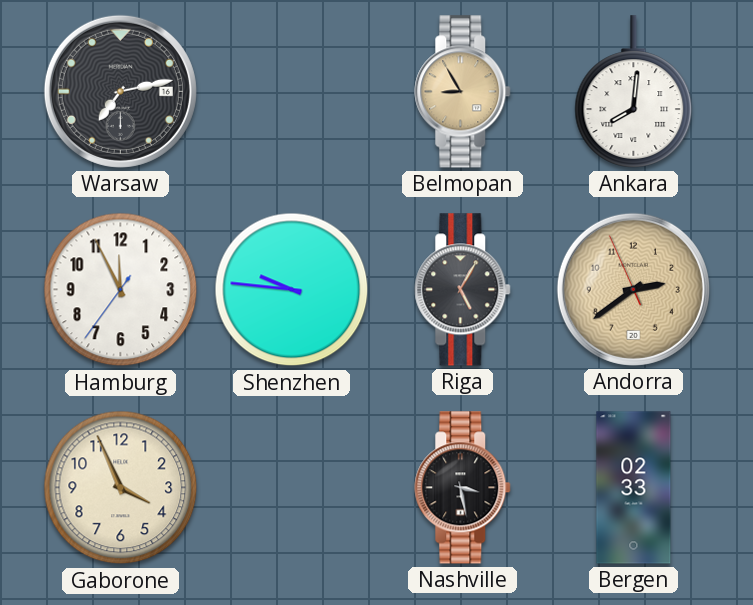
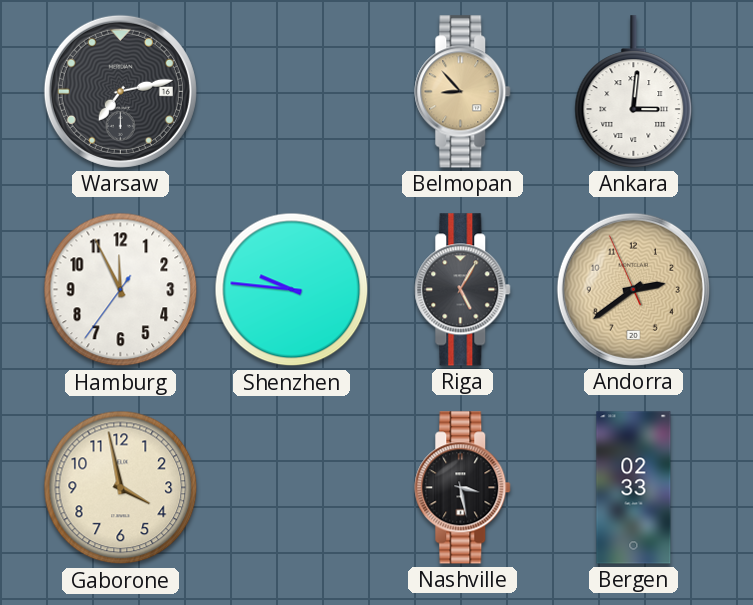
Belmopan: 8:55 -> 8:53
Ankara: 8:01 -> 3:01
Gaborone: 3:56 -> 3:58
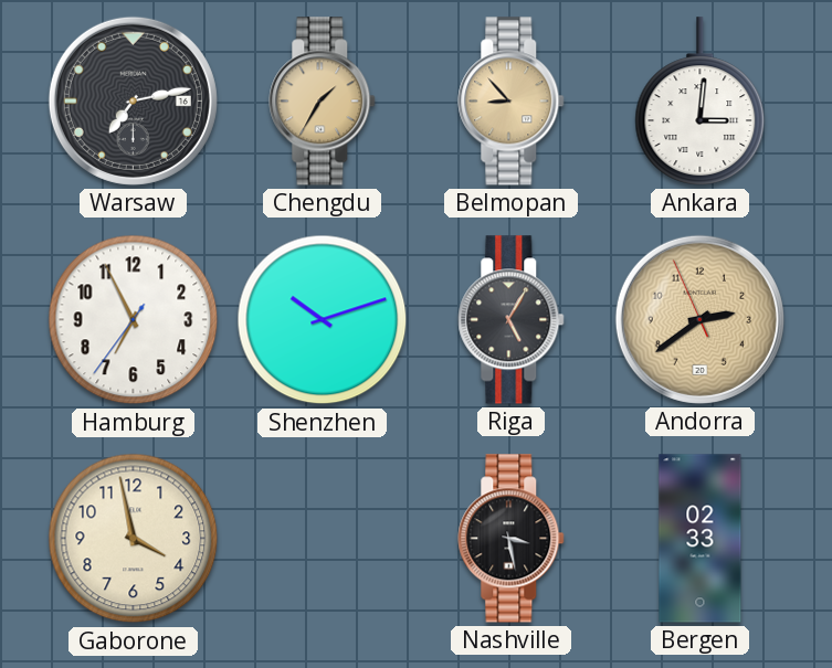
Chengdu: none -> 1:35
Hamburg: 11:55 -> 6:55
Shenzhen: 9:46 -> 10:12
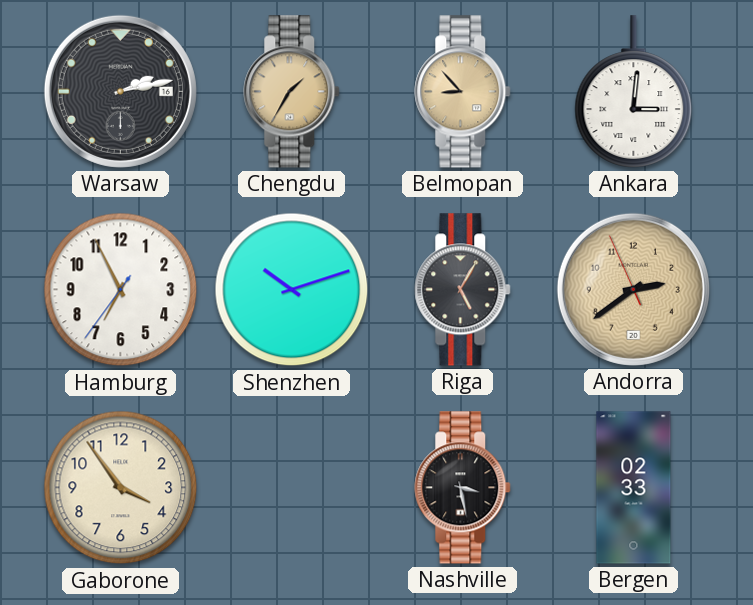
Warsaw: 7:13 -> 2:13
Gaborone: 3:58 -> 3:54
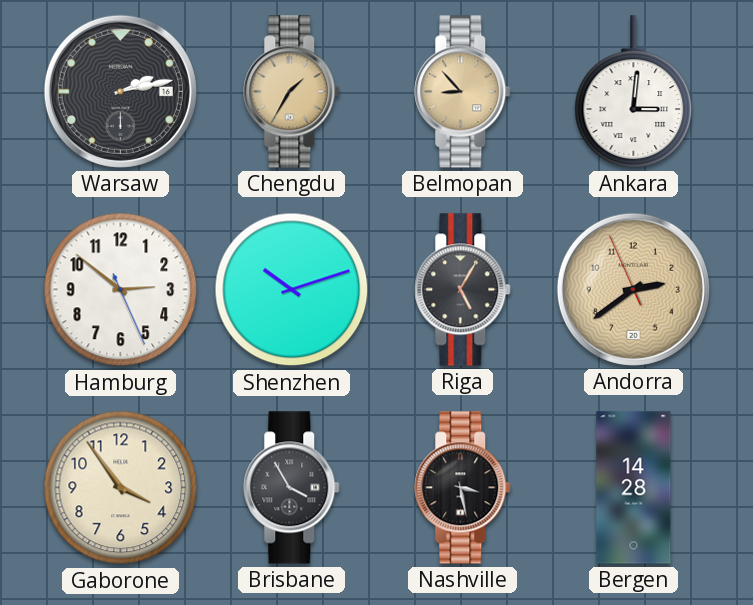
Hamburg: 6:55 -> 2:51
Brisbane: none -> 3:55
Bergen: 02:33 -> 14:28
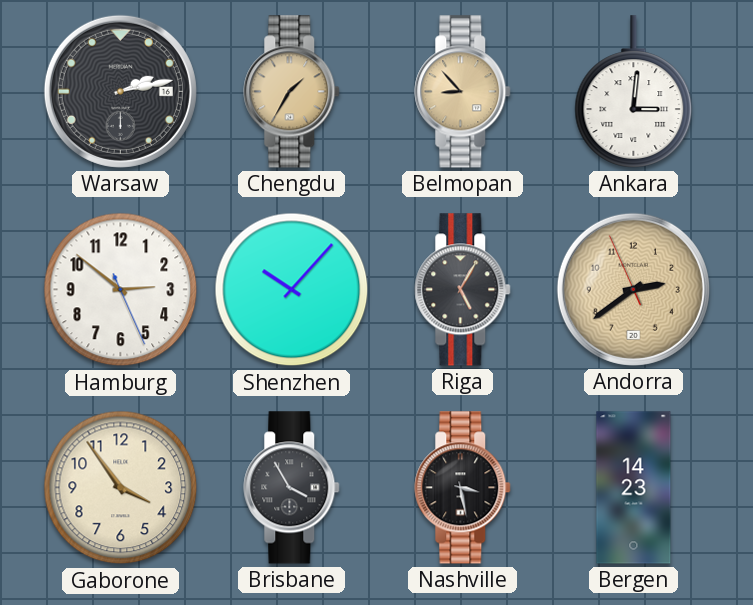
Shenzhen: 10:12 -> 10:07
Bergen: 14:28 -> 14:23
